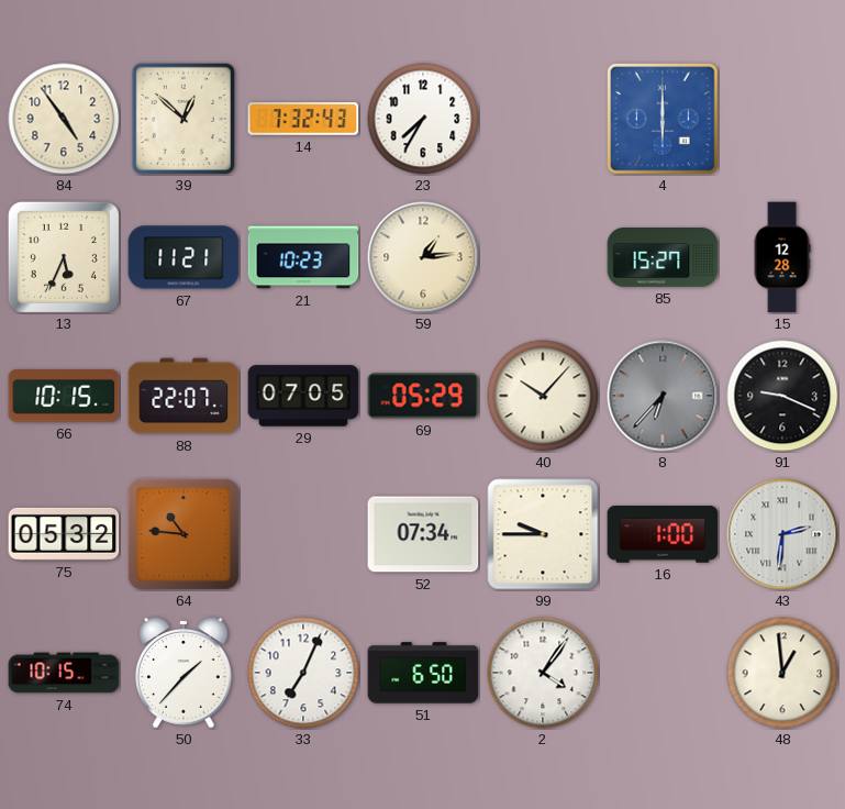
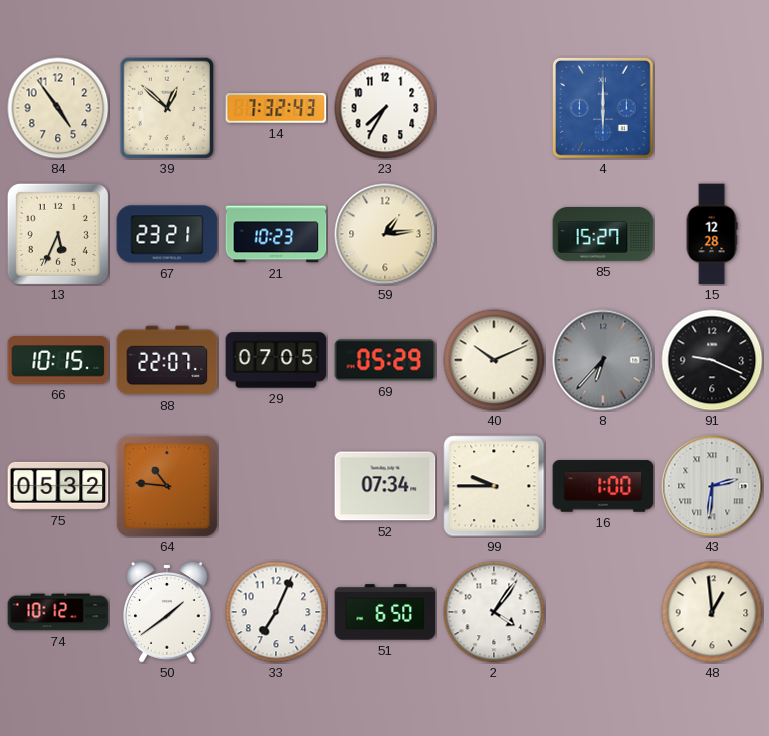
67: 11:21 -> 23:21
40: 10:07 -> 10:11
74: 10:15 -> 10:12
50: 1:37 -> 1:39
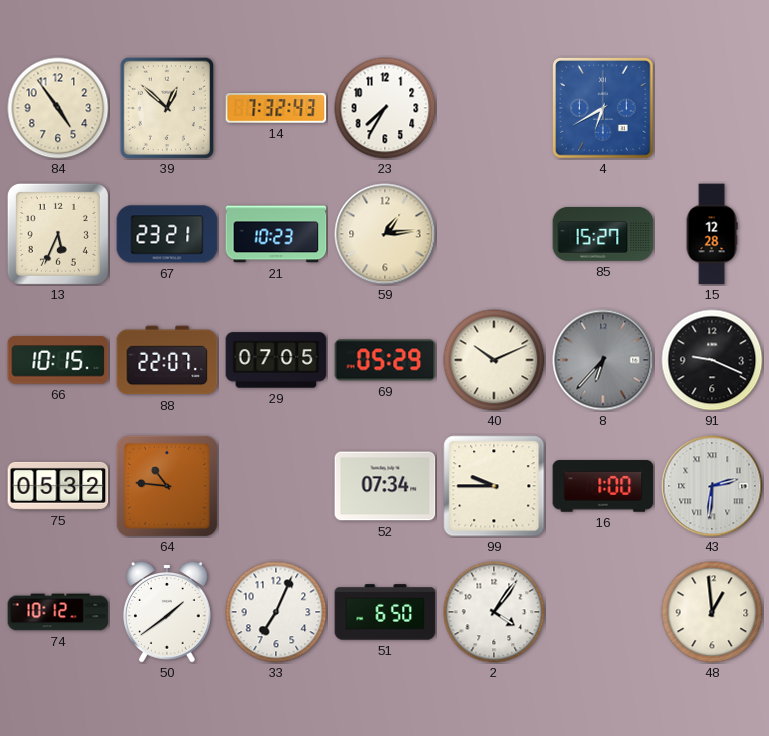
4: 6:00 -> 6:40
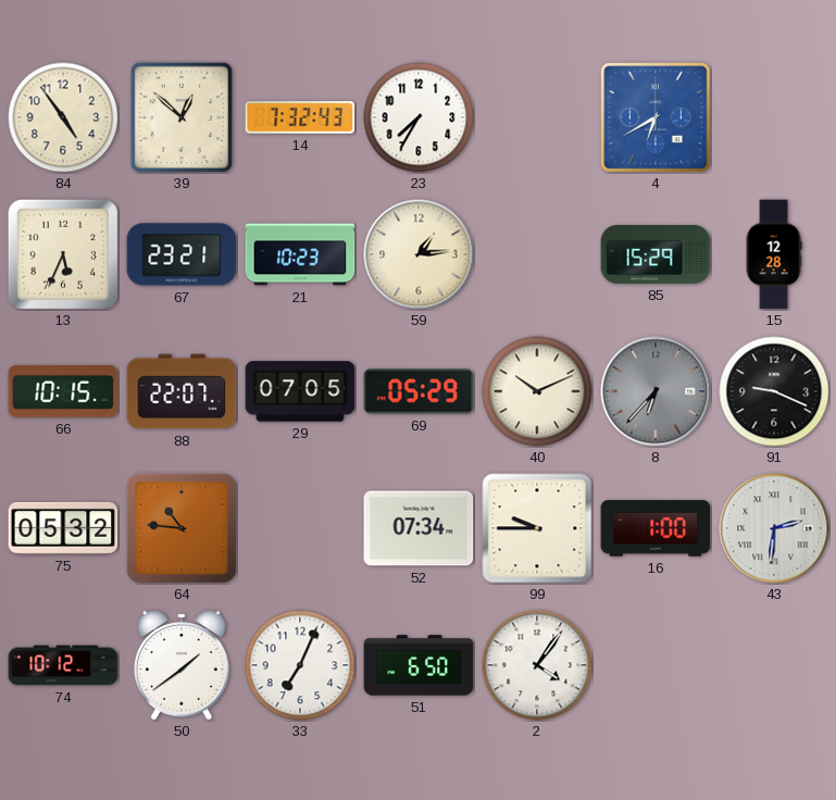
85: 15:27 -> 15:29
48: 12:59 -> none
